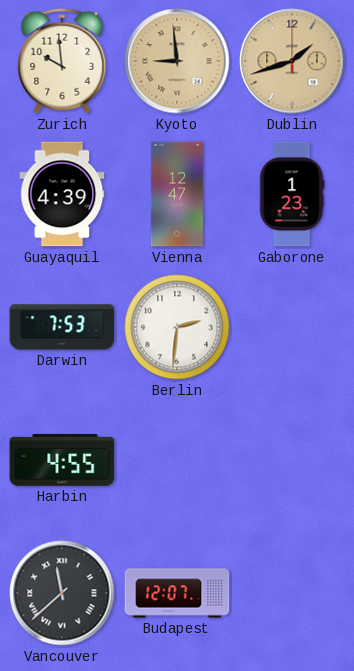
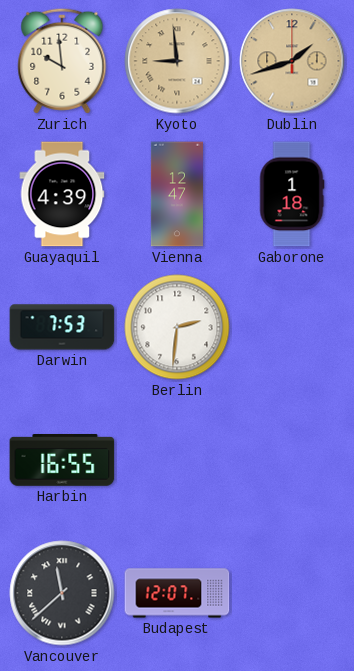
Gaborone: 1:23 -> 1:18
Harbin: 4:55 -> 16:55
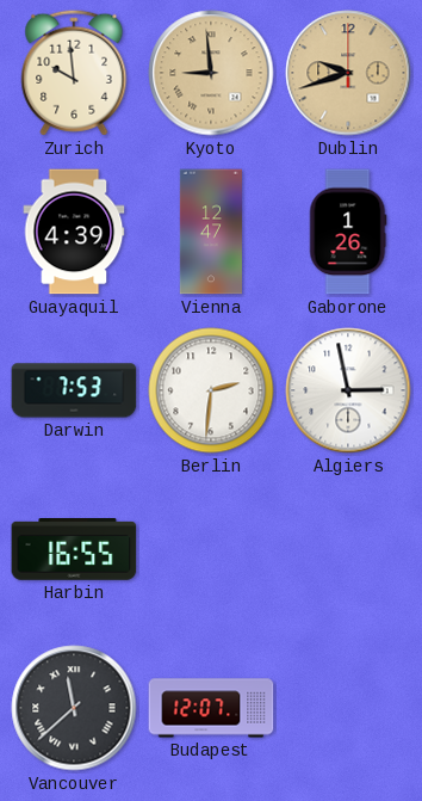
Dublin: 1:42 -> 9:42
Gaborone: 1:18 -> 1:26
Algiers: none -> 2:58
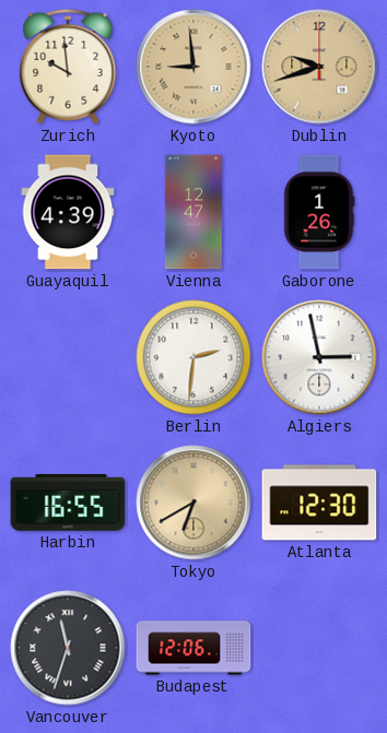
Darwin: 7:53 -> none
Tokyo: none -> 6:40
Atlanta: none -> 12:30
Vancouver: 11:38 -> 11:33
Budapest: 12:07 -> 12:06
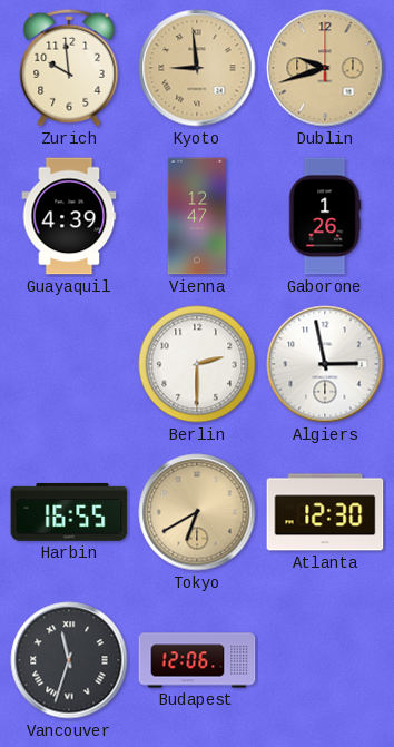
Berlin: 2:31 -> 2:30
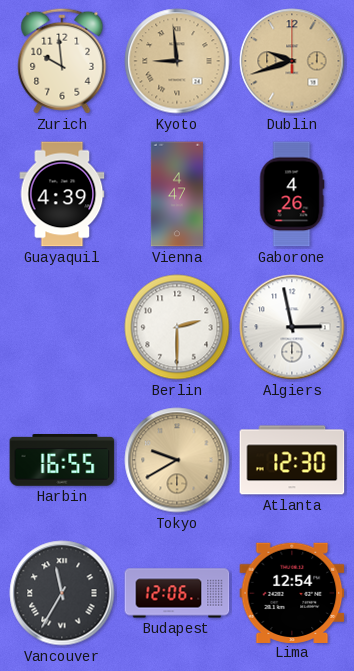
Vienna: 12:47 -> 4:47
Gaborone: 1:26 -> 4:26
Tokyo: 6:40 -> 9:40
Vancouver: 11:33 -> 11:35
Lima: none -> 12:54
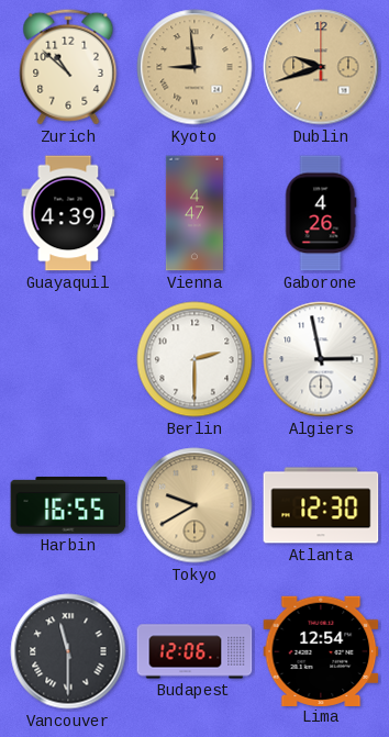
Zurich: 9:59 -> 10:52
Vancouver: 11:35 -> 11:30
